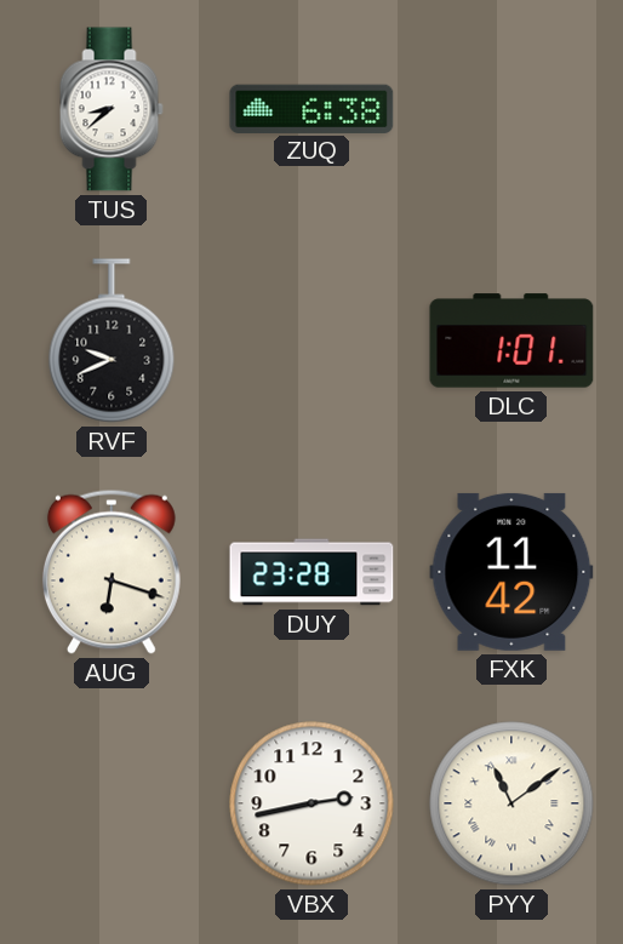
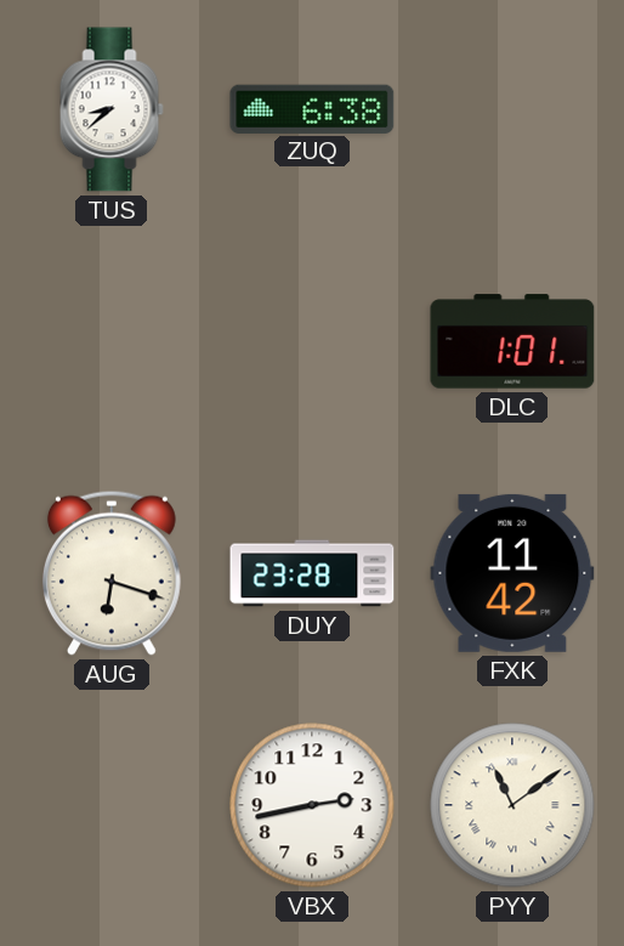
RVF: 9:41 -> none
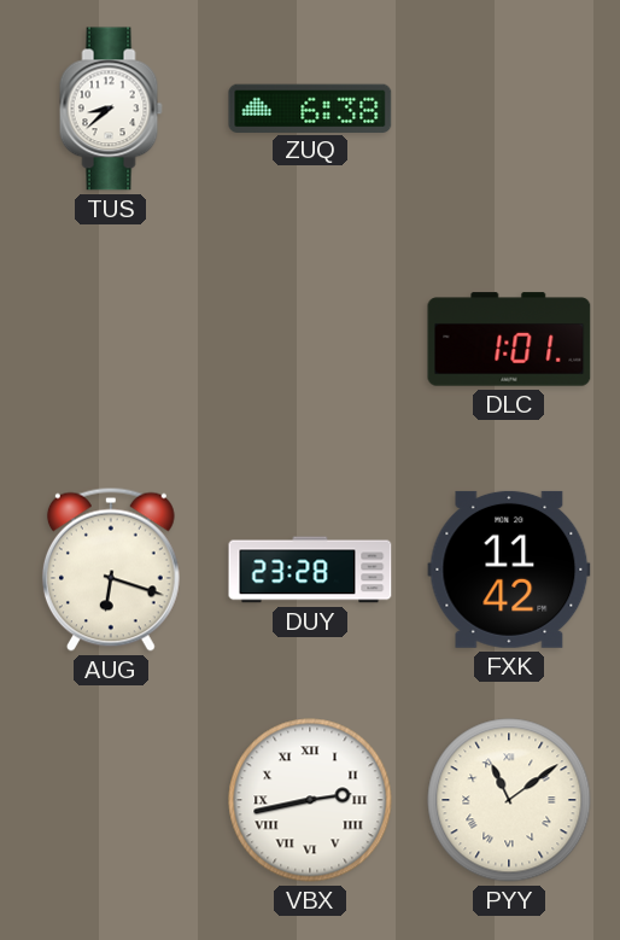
VBX numerals: Arabic -> Roman
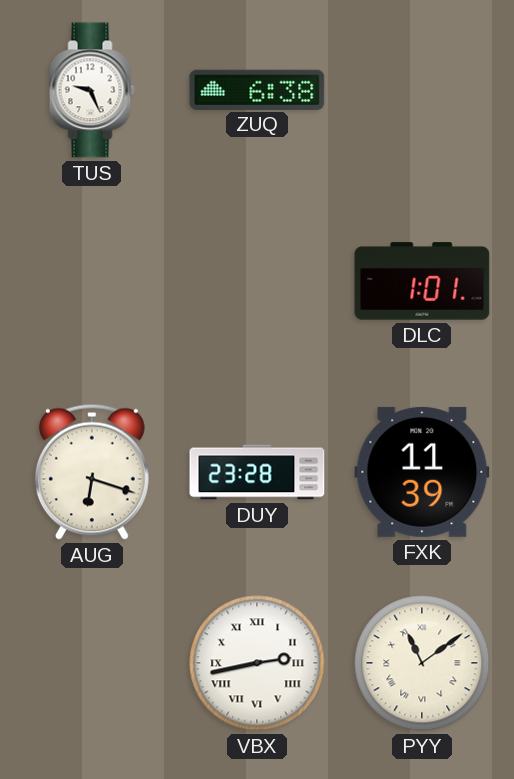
TUS: 8:38 -> 9:26
FXK: 11:42 -> 11:39
